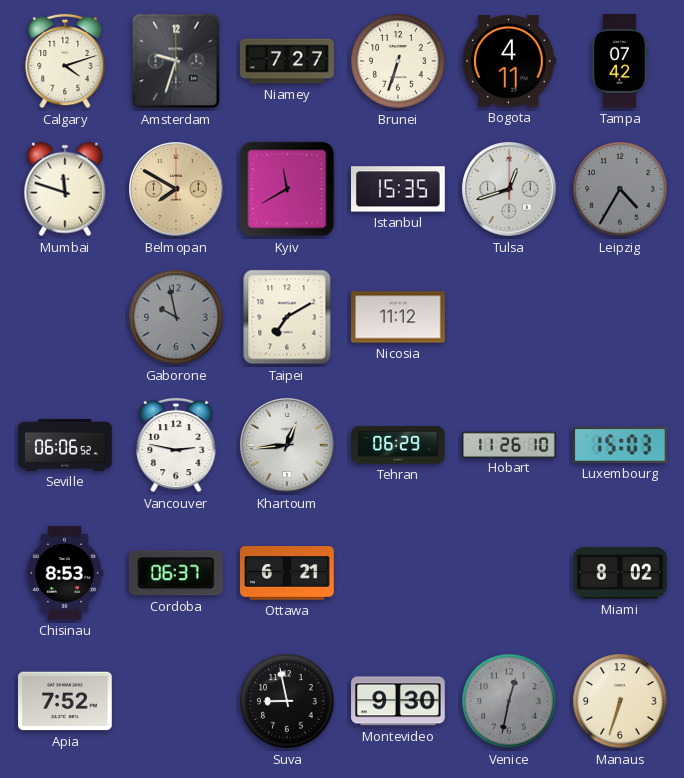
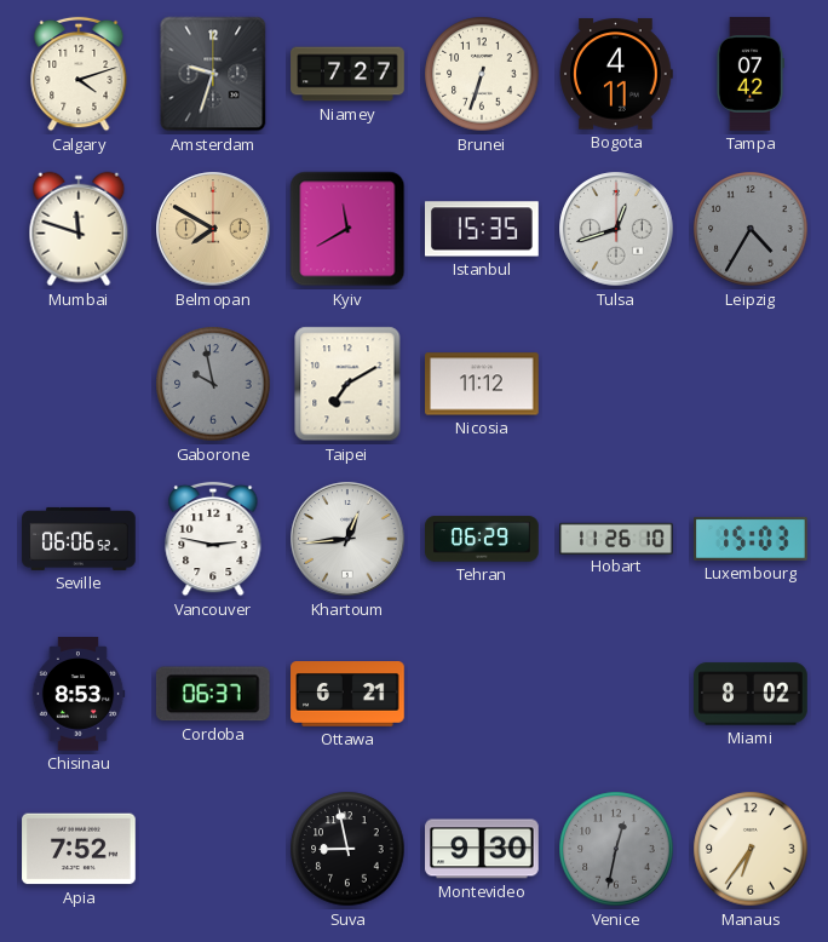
Manaus: 6:33 -> 6:36
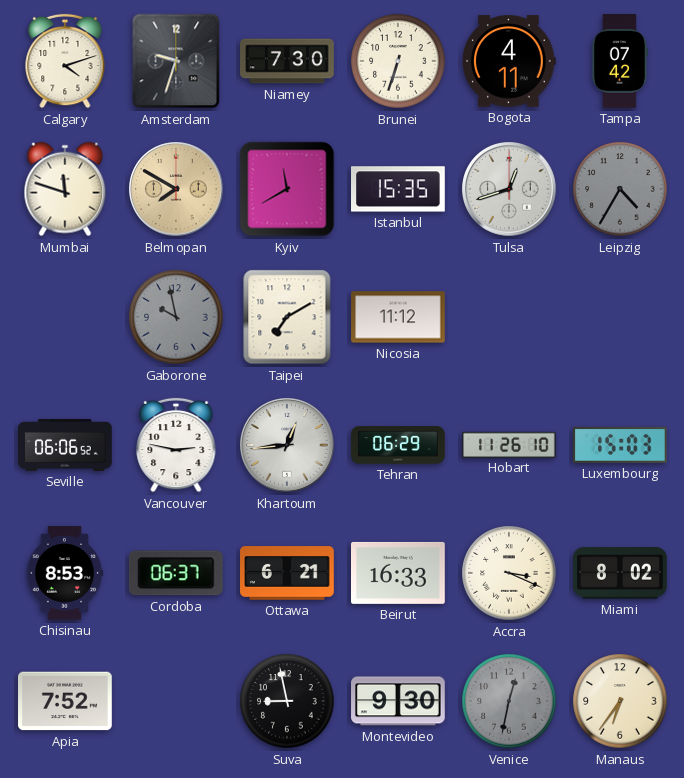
Niamey: 7:27 -> 7:30
Beirut: none -> 16:33
Accra: none -> 3:19
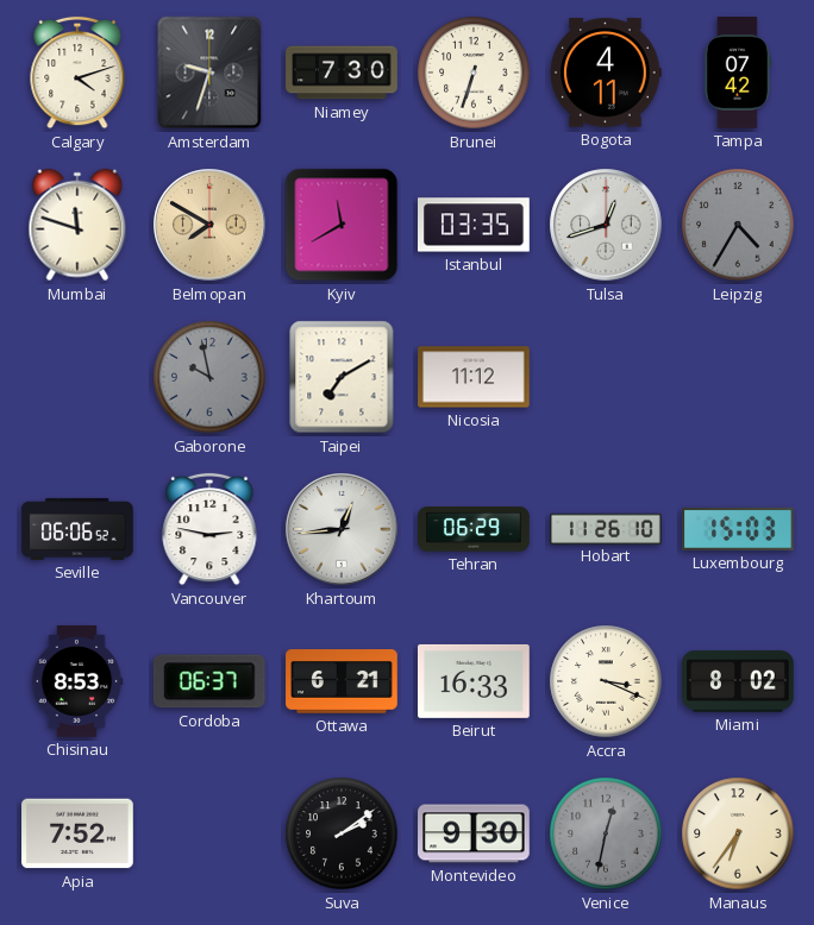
Istanbul: 15:35 -> 03:35
Suva: 8:58 -> 2:09
